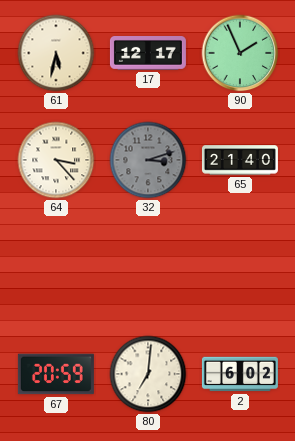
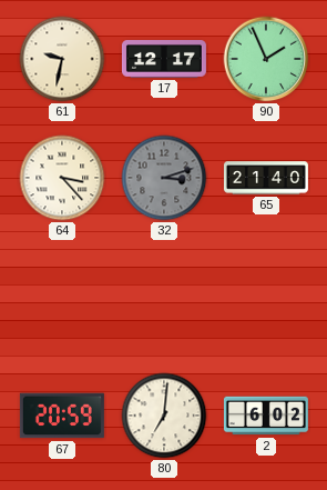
61: 5:32 -> 9:32
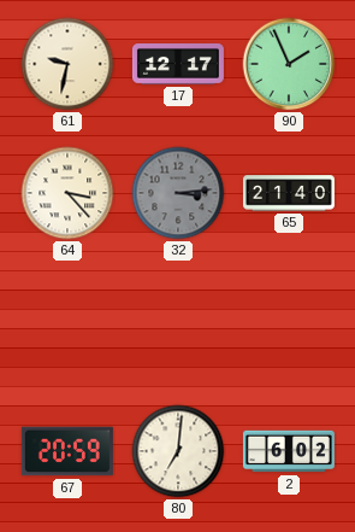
32: 3:12 -> 3:14
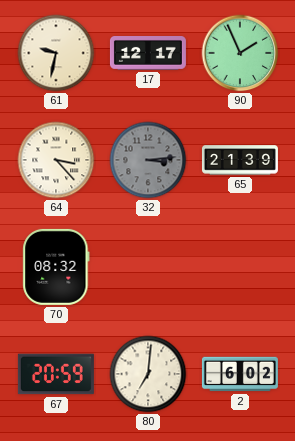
65: 21:40 -> 21:39
70: none -> 08:32
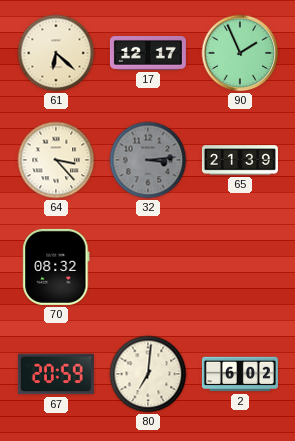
61: 9:32 -> 6:22
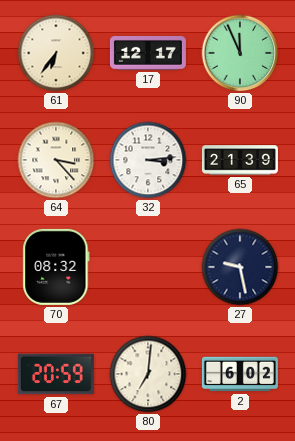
61: 6:22 -> 6:36
90: 1:56 -> 11:56
32 dial: grey -> white
27: none -> 9:28
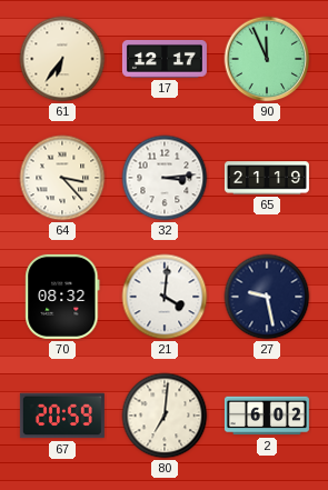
65: 21:39 -> 21:19
21: none -> 4:01
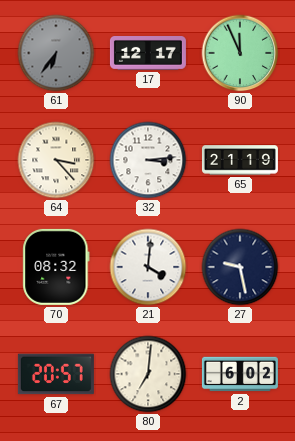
61 dial: cream -> grey
67: 20:59 -> 20:57
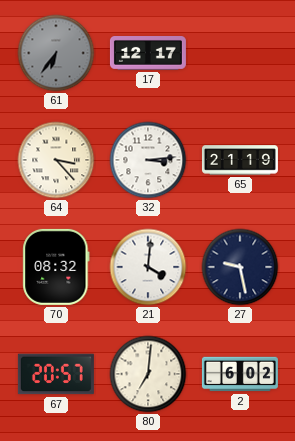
90: 11:56 -> none
